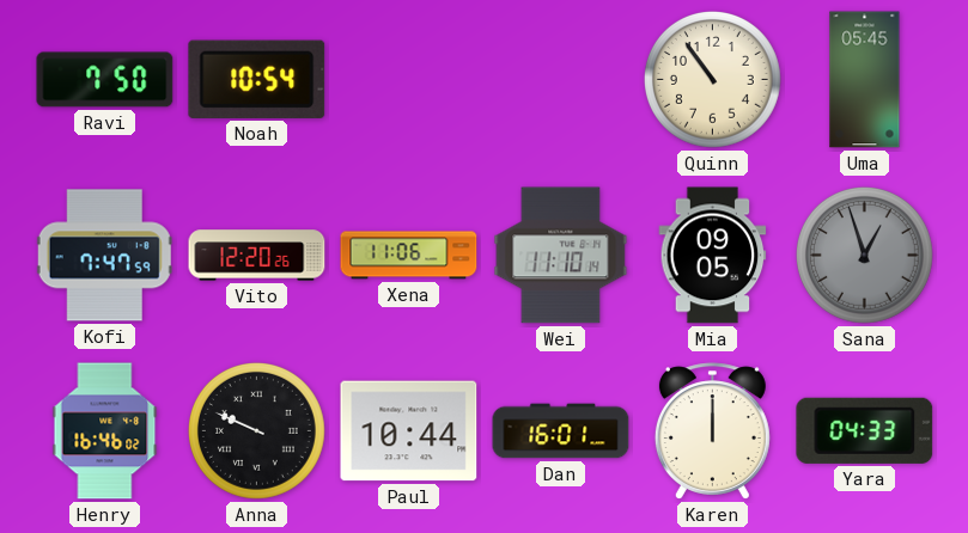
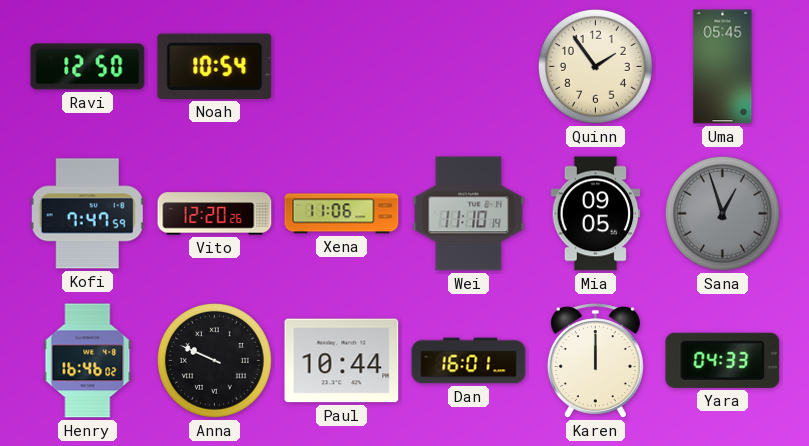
Ravi: 7:50 -> 12:50
Quinn: 10:54 -> 1:54
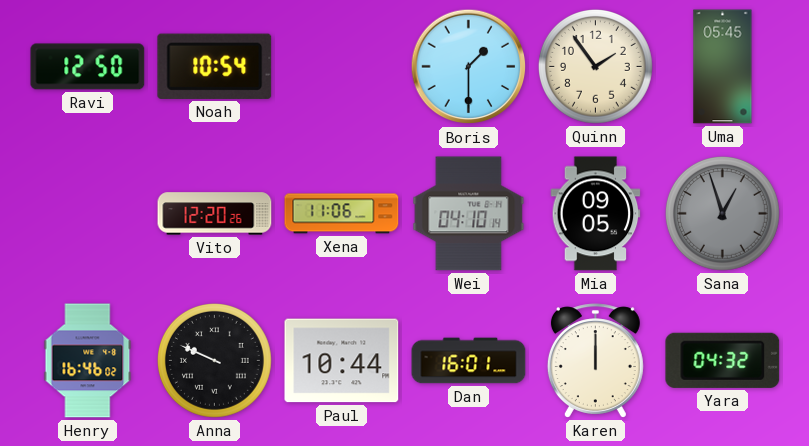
Boris: none -> 1:30
Kofi: 7:47 -> none
Wei: 11:10 -> 04:10
Yara: 04:33 -> 04:32
